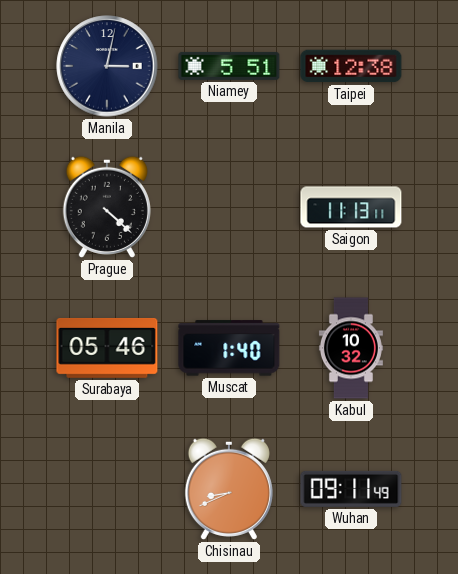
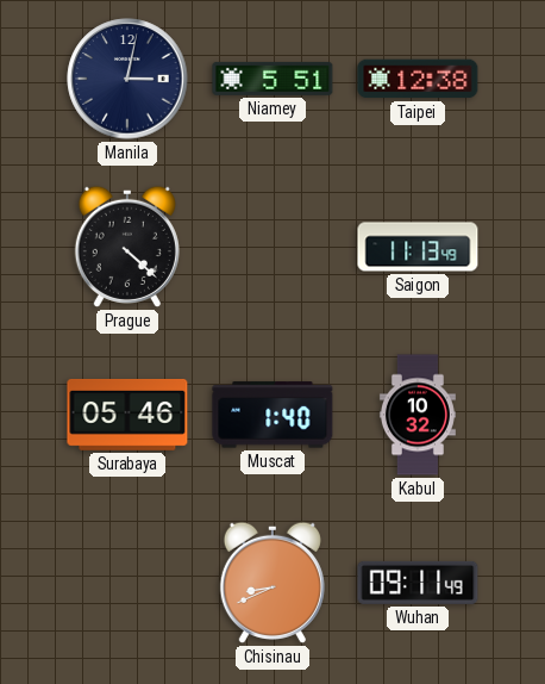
Saigon: 11:13:11 -> 11:13:49
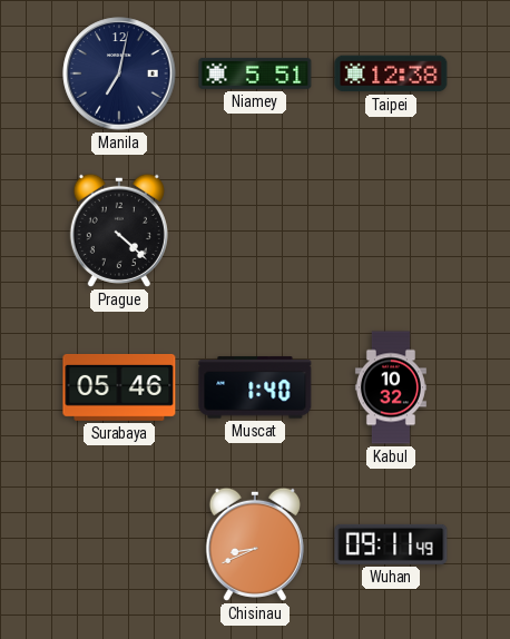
Manila: 3:02 -> 7:02
Saigon: 11:13 -> none
